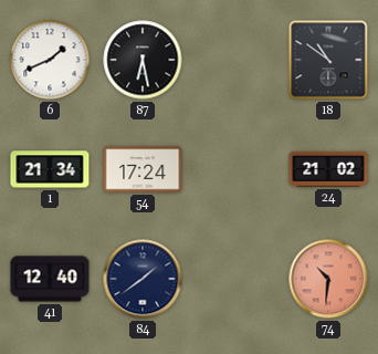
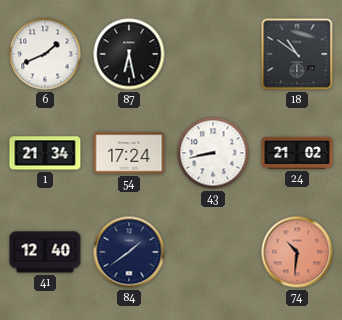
43: none -> 8:43
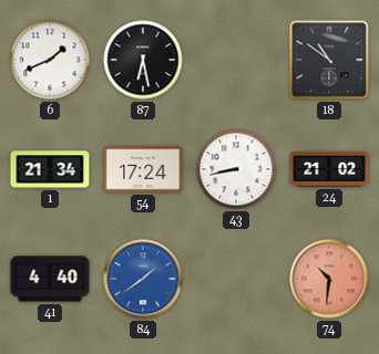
41: 12:40 -> 4:40
84 dial: navy -> blue
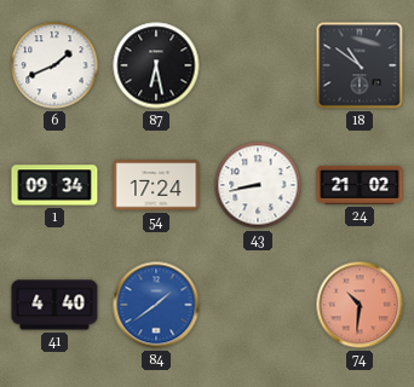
1: 21:34 -> 09:34
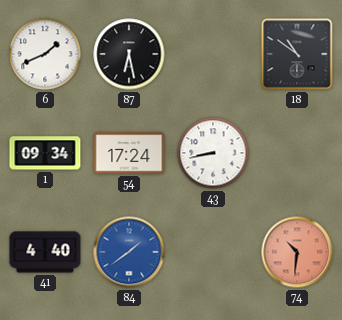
24: 21:02 -> none
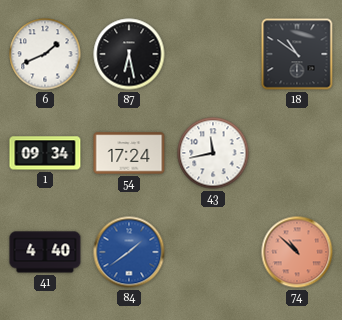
43: 8:43 -> 11:43
74: 10:31 -> 10:52
